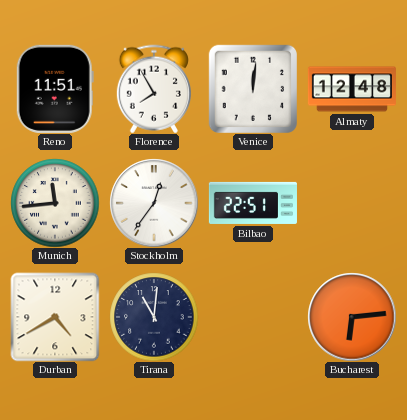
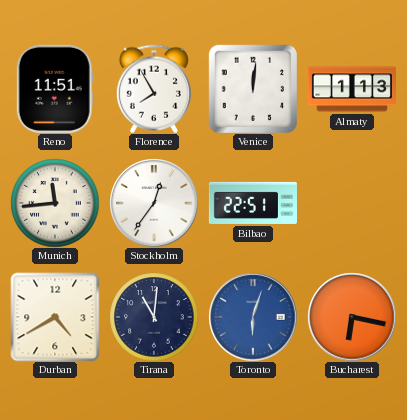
Almaty: 12:48 -> 1:13
Toronto: none -> 6:03
Bucharest: 6:14 -> 6:17
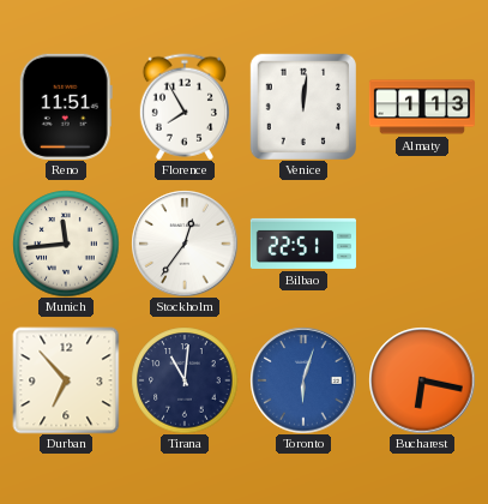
Durban: 4:40 -> 6:53
